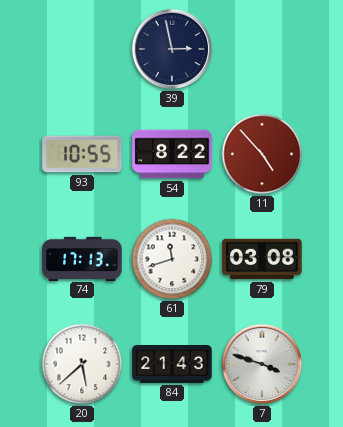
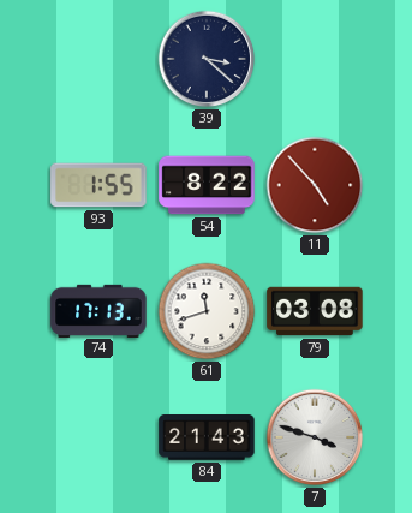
39: 2:58 -> 3:22
93: 10:55 -> 1:55
20: 5:38 -> none
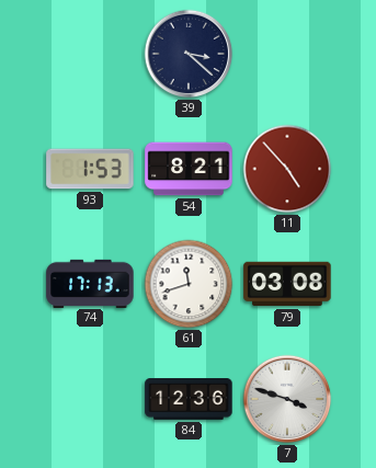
93: 1:55 -> 1:53
54: 8:22 -> 8:21
84: 21:43 -> 12:36
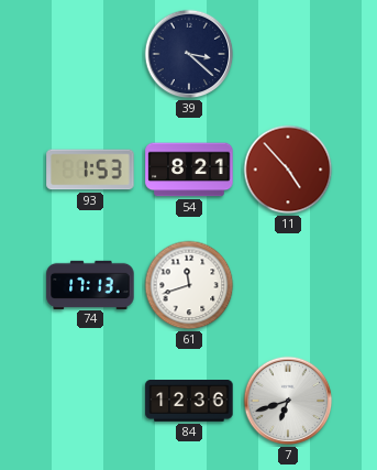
79: 03:08 -> none
7: 3:48 -> 6:42
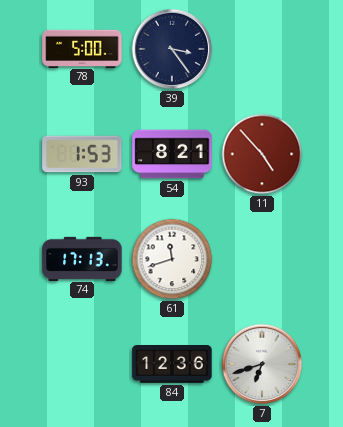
78: none -> 5:00
39: 3:22 -> 3:24
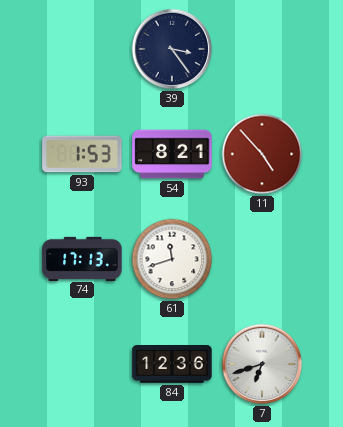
78: 5:00 -> none
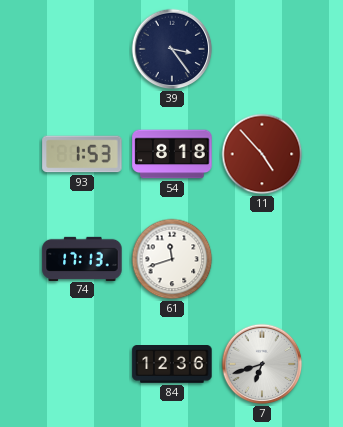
54: 8:21 -> 8:18
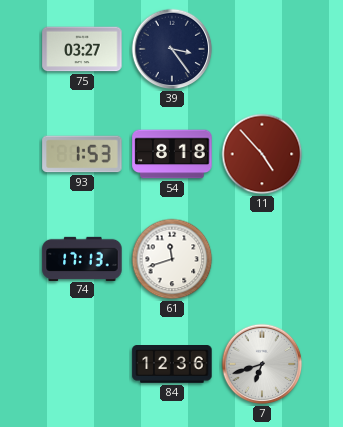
75: none -> 03:27
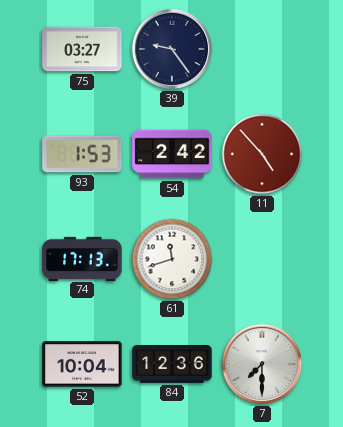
39: 3:24 -> 9:24
54: 8:18 -> 2:42
52: none -> 10:04
7: 6:42 -> 7:30
